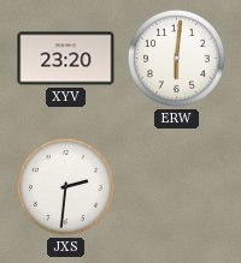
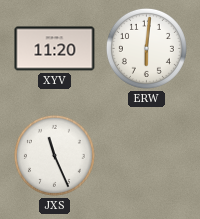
XYV: 23:20 -> 11:20
JXS: 2:31 -> 11:26
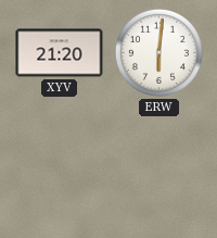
XYV: 11:20 -> 21:20
JXS: 11:26 -> none
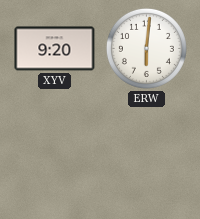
XYV: 21:20 -> 9:20
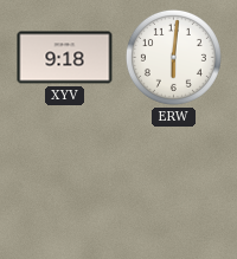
XYV: 9:20 -> 9:18
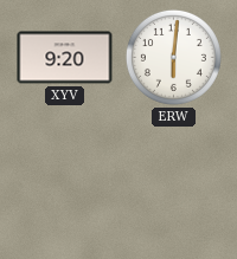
XYV: 9:18 -> 9:20
